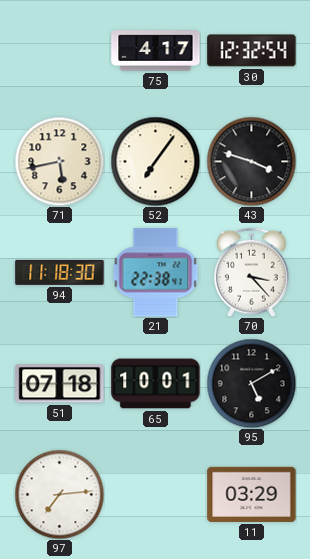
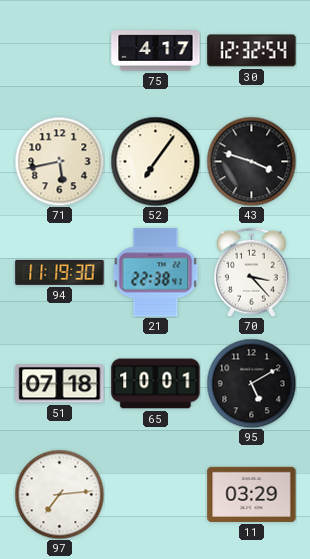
94: 11:18 -> 11:19
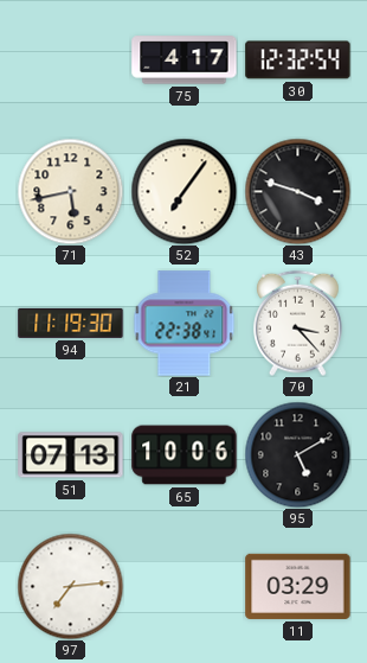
51: 07:18 -> 07:13
65: 10:01 -> 10:06
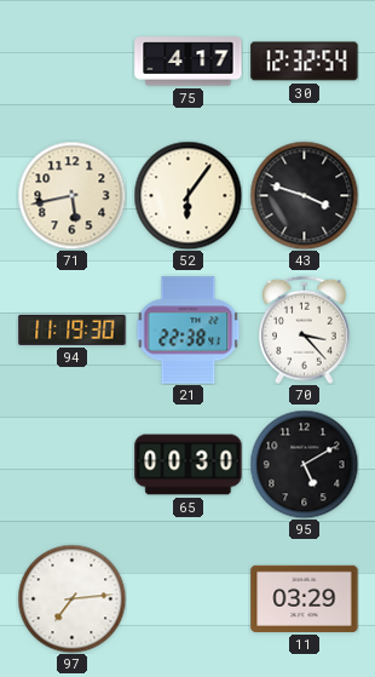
52: 7:06 -> 6:06
51: 07:13 -> none
65: 10:06 -> 00:30
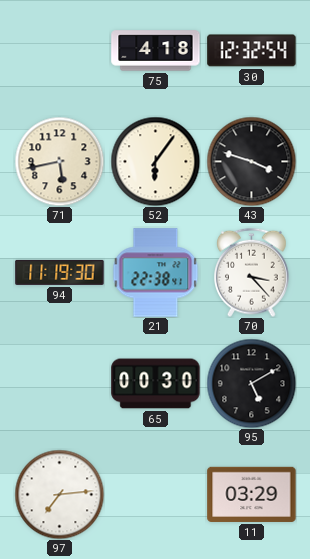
75: 4:17 -> 4:18
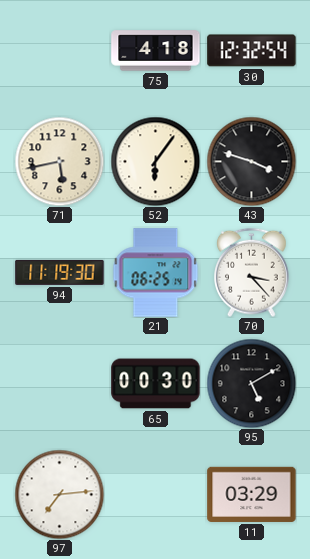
21: 22:38 -> 06:25
